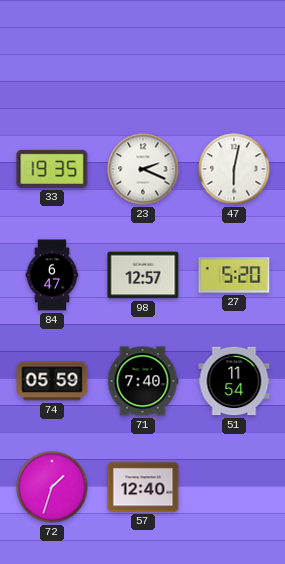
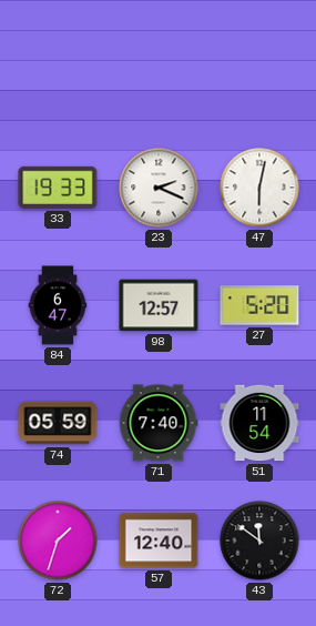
33: 19:35 -> 19:33
43: none -> 11:51
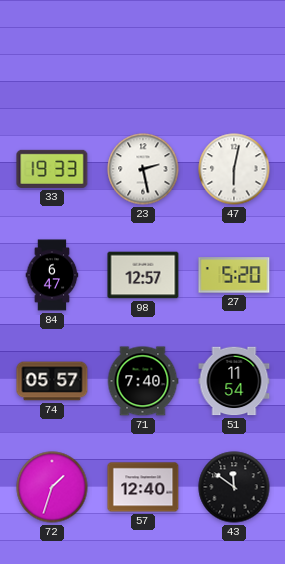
23: 2:19 -> 2:28
74: 05:59 -> 05:57
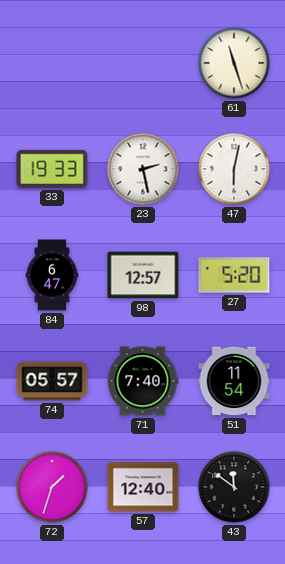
61: none -> 11:27
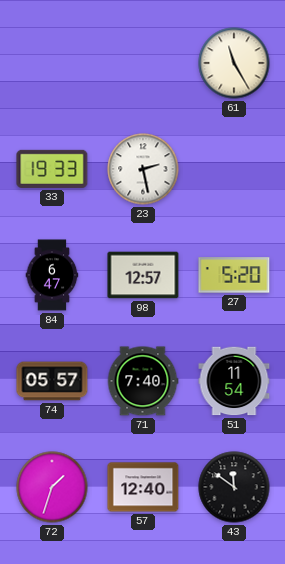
61: 11:27 -> 11:25
47: 6:02 -> none
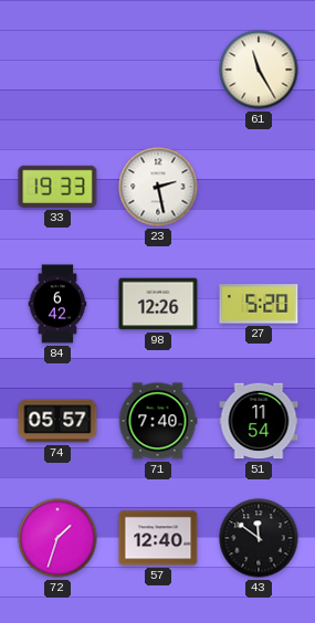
84: 6:47 -> 6:42
98: 12:57 -> 12:26
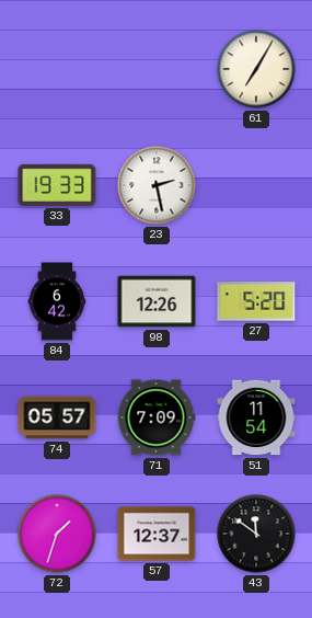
61: 11:25 -> 7:05
71: 7:40 -> 7:09
57: 12:40 -> 12:37
